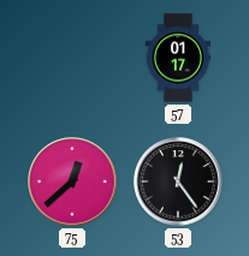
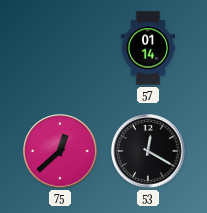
57: 01:17 -> 01:14
53: 12:24 -> 12:20
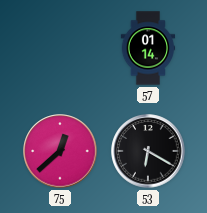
53: 12:20 -> 6:20
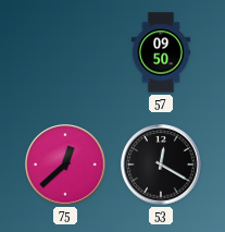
57: 01:14 -> 09:50
53: 6:20 -> 12:20
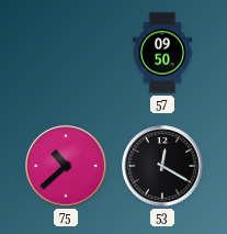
75: 12:38 -> 10:38
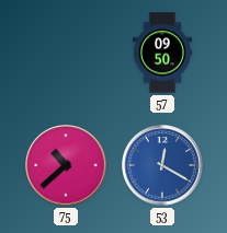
53 dial: black -> blue
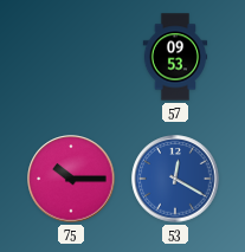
57: 09:50 -> 09:53
75: 10:38 -> 10:15
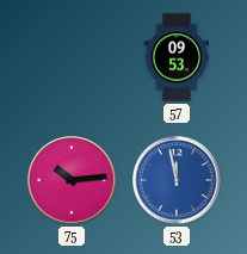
75: 10:15 -> 10:14
53: 12:20 -> 11:58
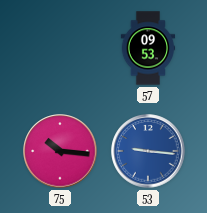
75: 10:14 -> 10:16
53: 11:58 -> 9:16
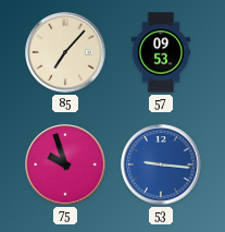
85: none -> 7:07
75: 10:16 -> 9:57
